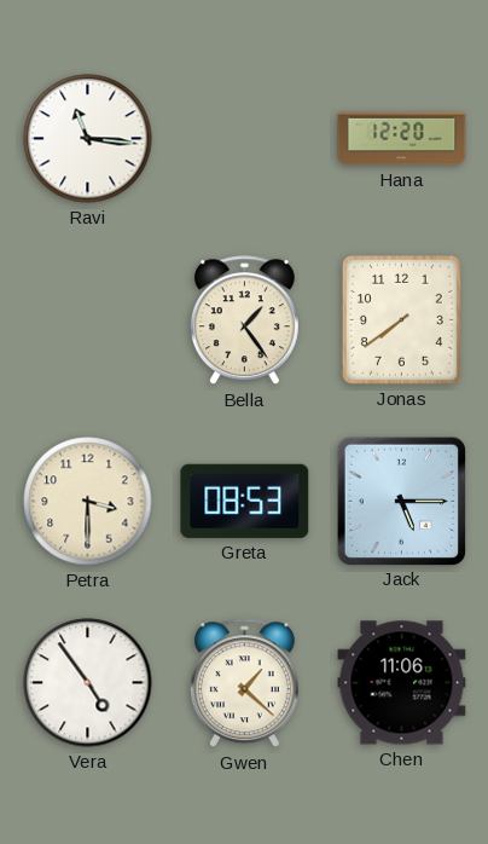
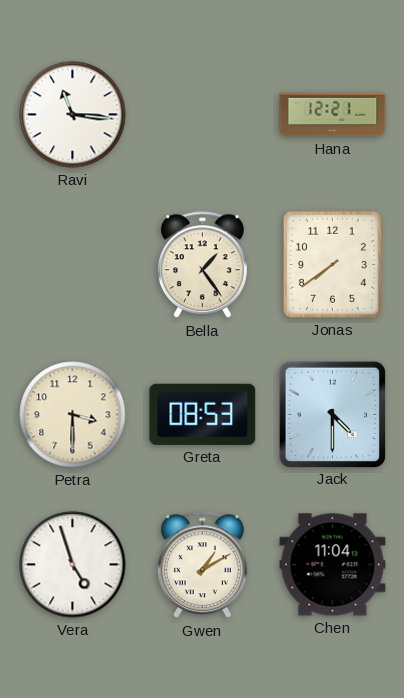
Hana: 12:20 -> 12:21
Jack: 5:15 -> 4:30
Vera: 4:54 -> 4:57
Gwen: 1:22 -> 1:10
Chen: 11:06 -> 11:04
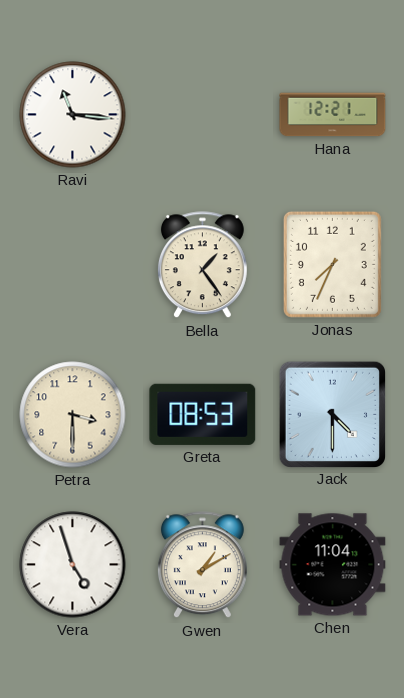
Jonas: 7:39 -> 7:34
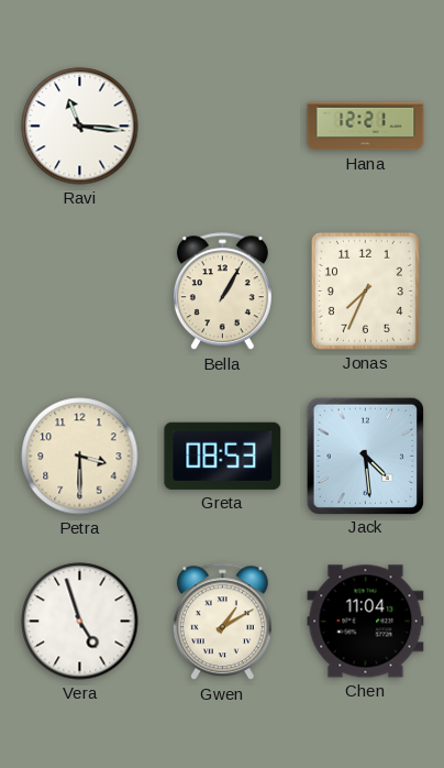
Bella: 1:24 -> 1:05
Jack: 4:30 -> 4:29
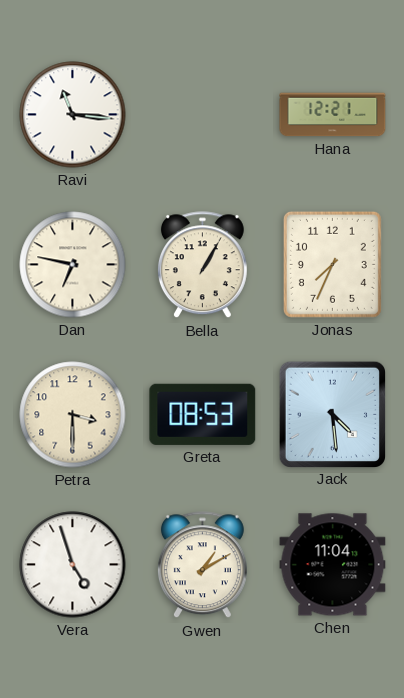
Dan: none -> 6:47
